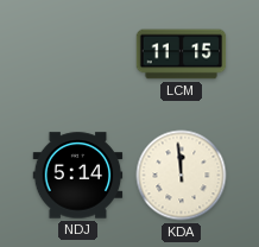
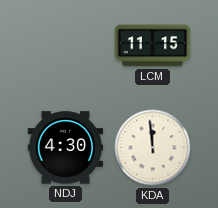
NDJ: 5:14 -> 4:30
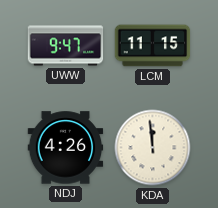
UWW: none -> 9:47
NDJ: 4:30 -> 4:26
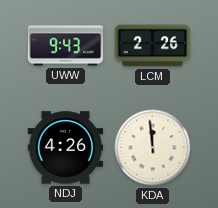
UWW: 9:47 -> 9:43
LCM: 11:15 -> 2:26
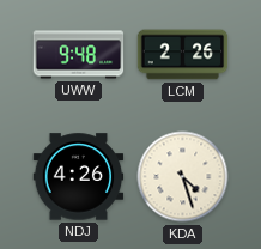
UWW: 9:43 -> 9:48
KDA: 11:59 -> 4:27
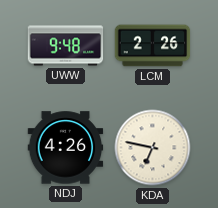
KDA: 4:27 -> 6:47
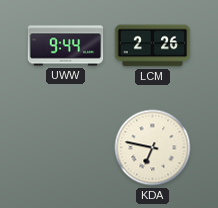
UWW: 9:48 -> 9:44
NDJ: 4:26 -> none
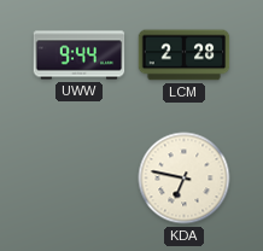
LCM: 2:26 -> 2:28
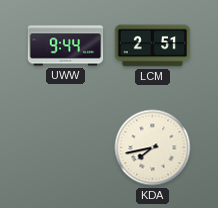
LCM: 2:28 -> 2:51
KDA: 6:47 -> 7:43
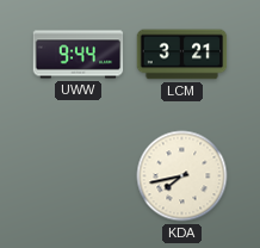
LCM: 2:51 -> 3:21
